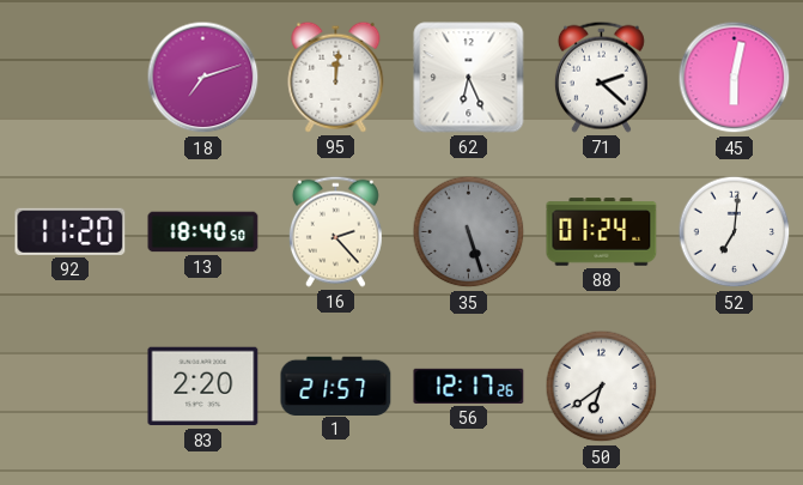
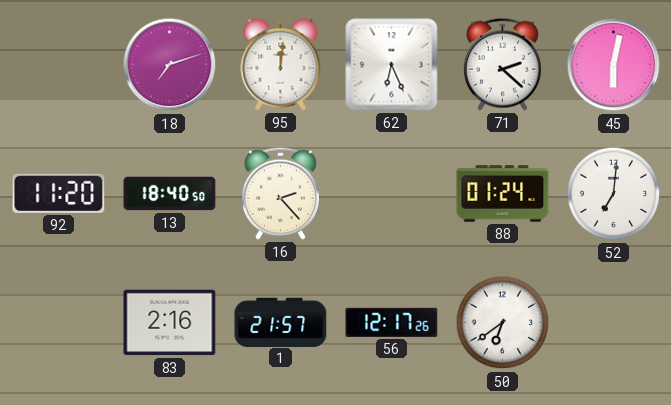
35: 5:27 -> none
83: 2:20 -> 2:16
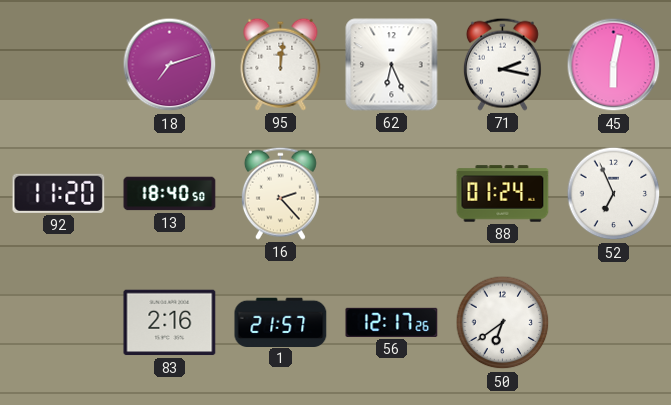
71: 2:22 -> 2:17
52: 7:01 -> 6:56
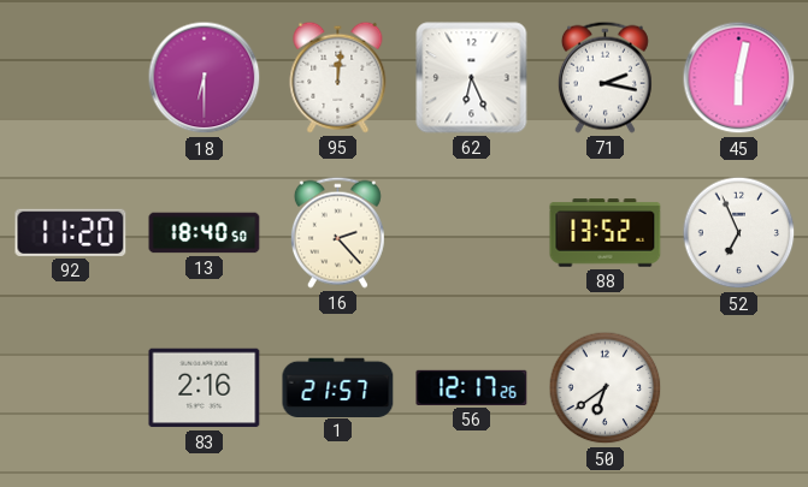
18: 7:12 -> 6:30
88: 01:24 -> 13:52
